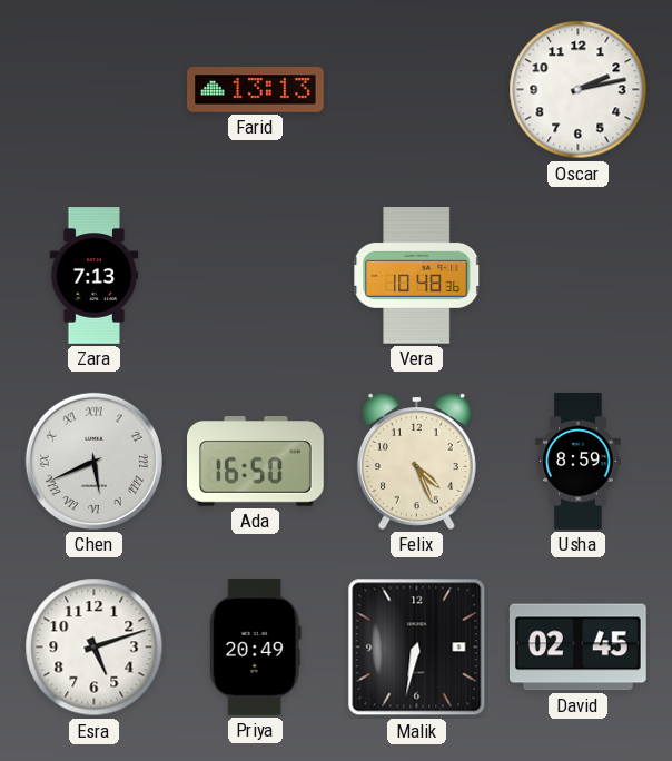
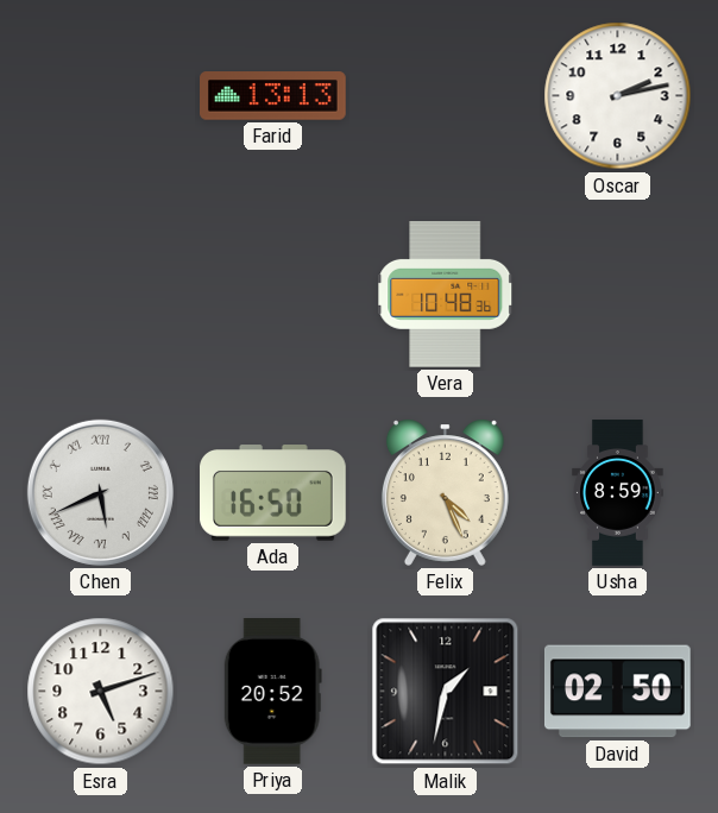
Zara: 7:13 -> none
Priya: 20:49 -> 20:52
Malik: 6:32 -> 1:32
David: 02:45 -> 02:50
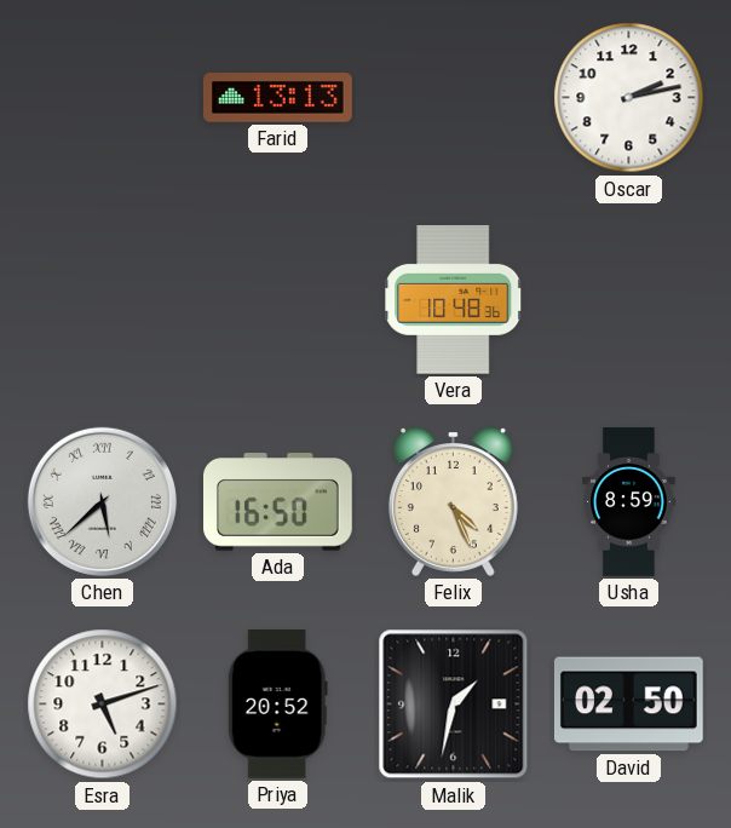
Chen: 5:41 -> 5:38
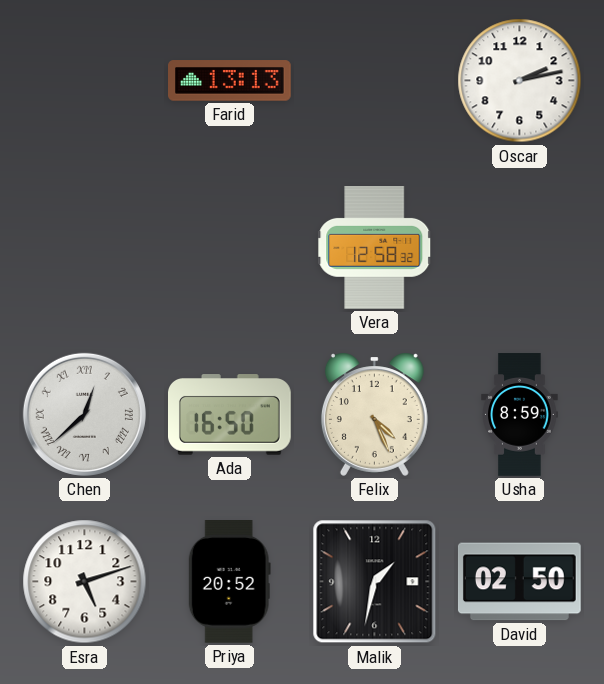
Vera: 10:48 -> 12:58
Chen: 5:38 -> 12:38
